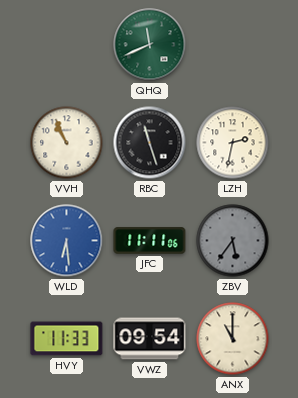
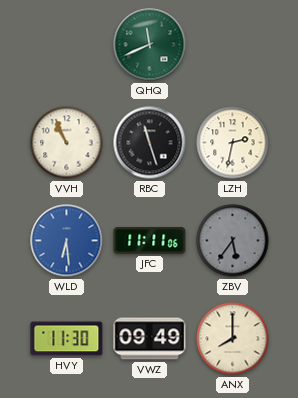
HVY: 11:33 -> 11:30
VWZ: 09:54 -> 09:49
ANX: 11:00 -> 8:00
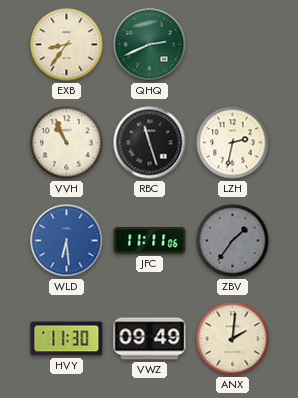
EXB: none -> 8:36
QHQ: 11:41 -> 2:41
ZBV: 5:36 -> 1:36
ANX: 8:00 -> 2:01
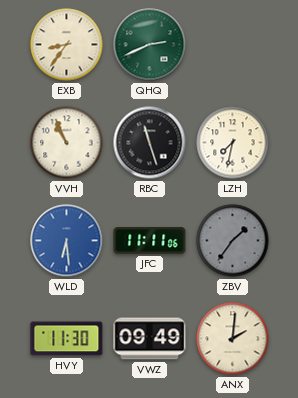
LZH: 2:32 -> 7:32
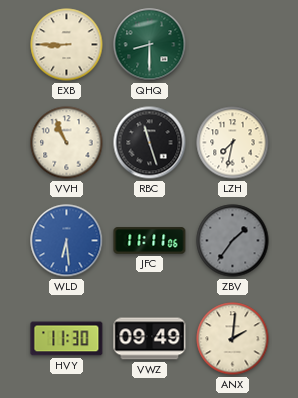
EXB: 8:36 -> 8:45
QHQ: 2:41 -> 8:30
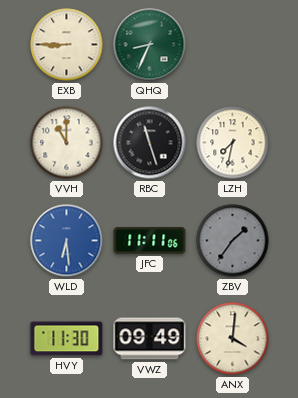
QHQ: 8:30 -> 8:34
VVH: 10:56 -> 11:00
ANX: 2:01 -> 4:01
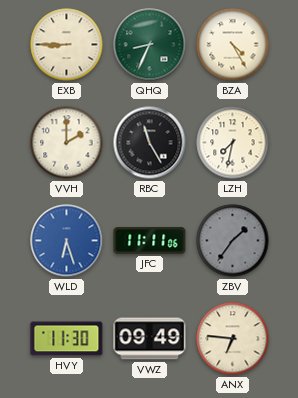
BZA: none -> 4:25
VVH: 11:00 -> 2:00
RBC: 11:27 -> 11:25
WLD: 6:29 -> 6:27
ANX: 4:01 -> 6:46
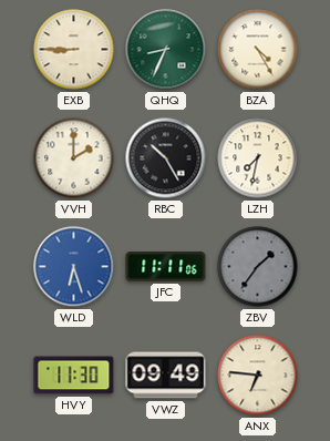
RBC: 11:25 -> 10:25
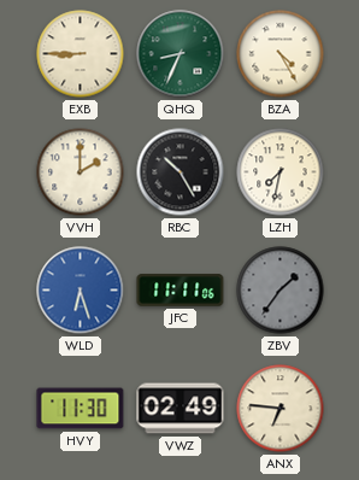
VWZ: 09:49 -> 02:49
